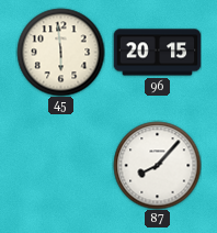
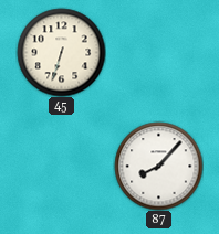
45: 5:59 -> 6:33
96: 20:15 -> none
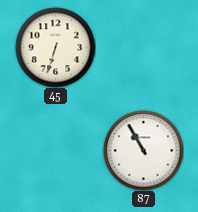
87: 8:07 -> 10:55
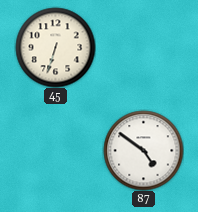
87: 10:55 -> 4:51
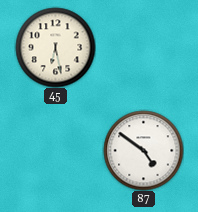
45: 6:33 -> 6:28
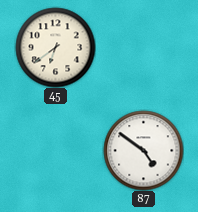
45: 6:28 -> 6:39
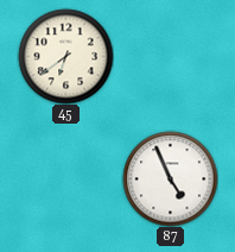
87: 4:51 -> 4:56
